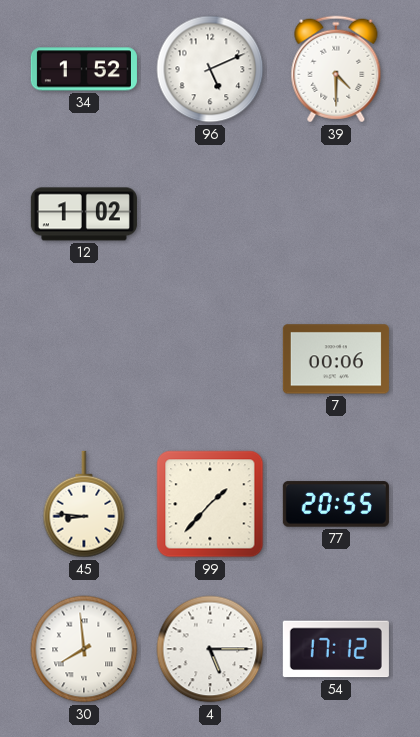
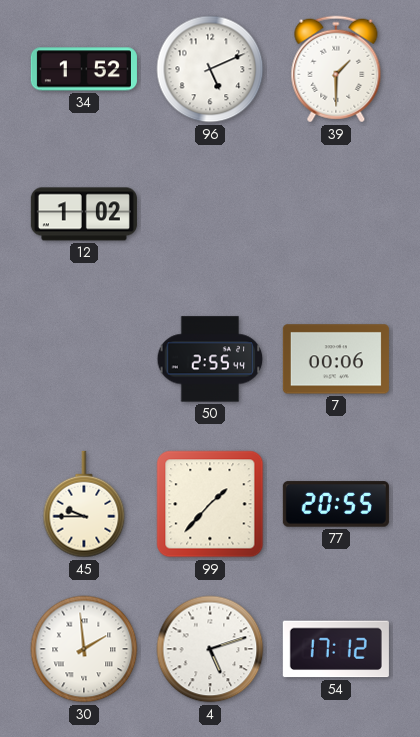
39: 4:30 -> 1:30
50: none -> 2:55
45: 8:46 -> 9:45
30: 7:59 -> 1:59
4: 5:15 -> 5:12
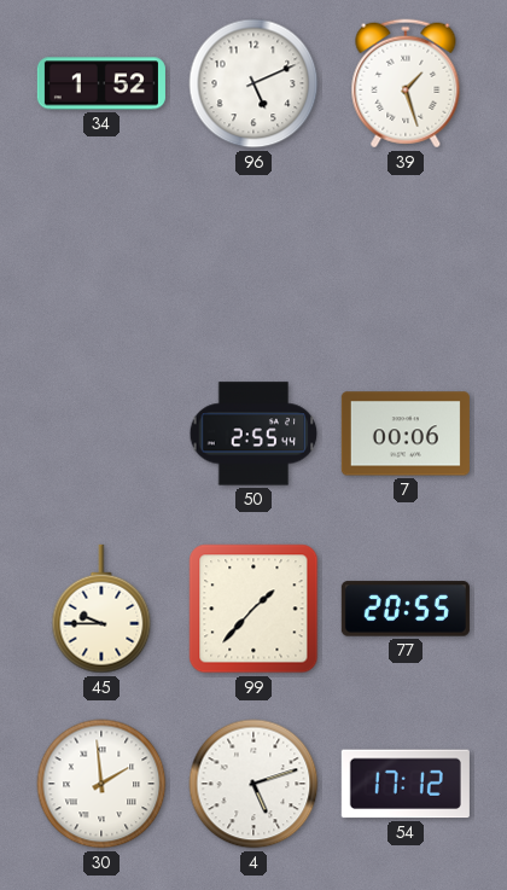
39: 1:30 -> 1:27
12: 1:02 -> none
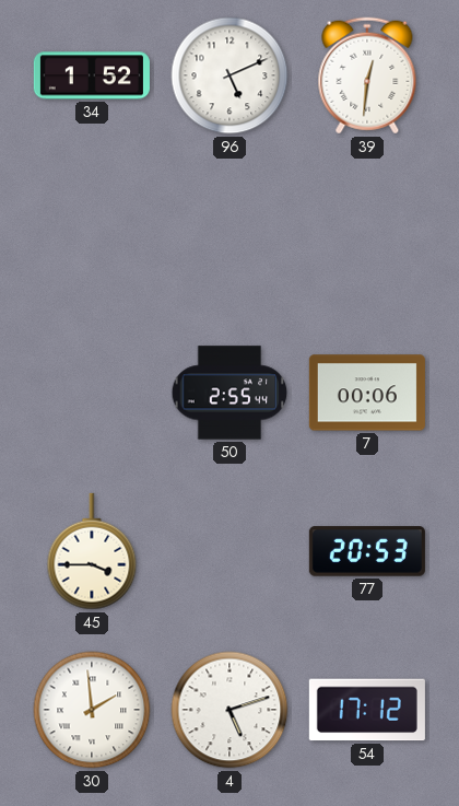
39: 1:27 -> 12:31
45: 9:45 -> 3:45
99: 1:37 -> none
77: 20:55 -> 20:53
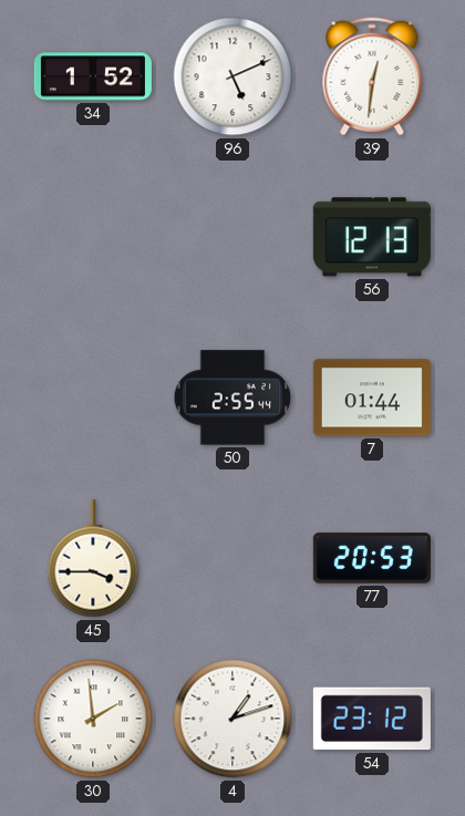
56: none -> 12:13
7: 00:06 -> 01:44
4: 5:12 -> 1:12
54: 17:12 -> 23:12
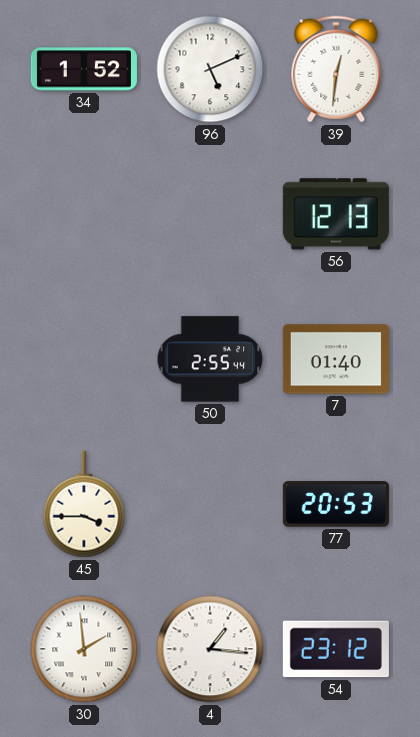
7: 01:44 -> 01:40
4: 1:12 -> 1:16
